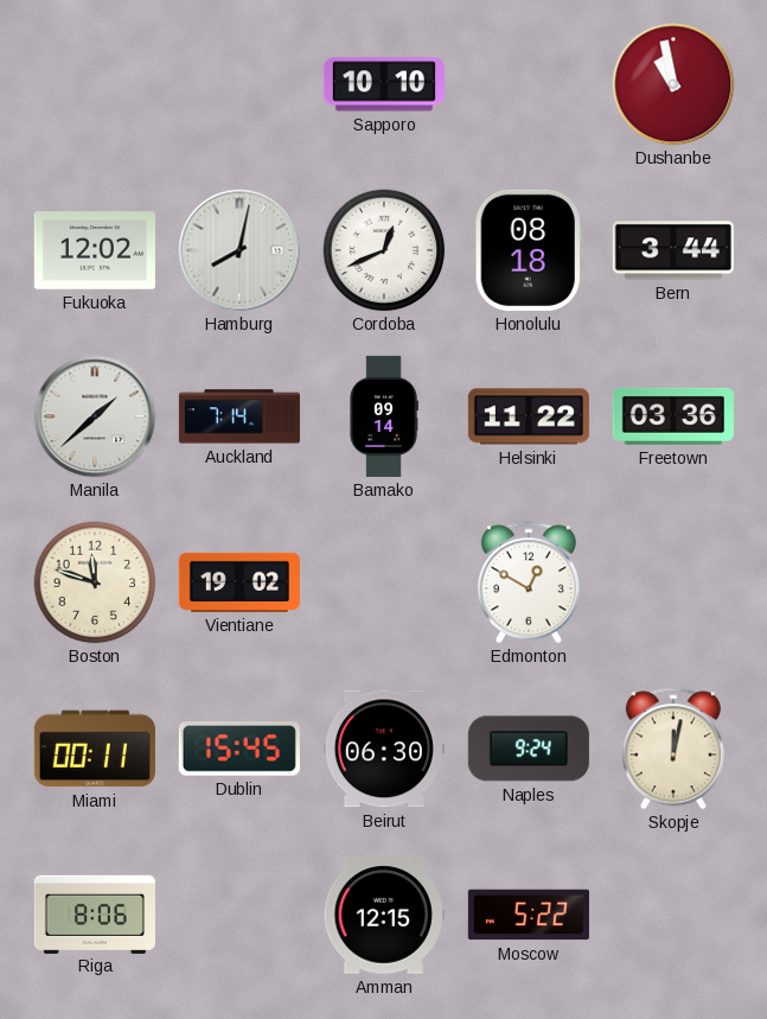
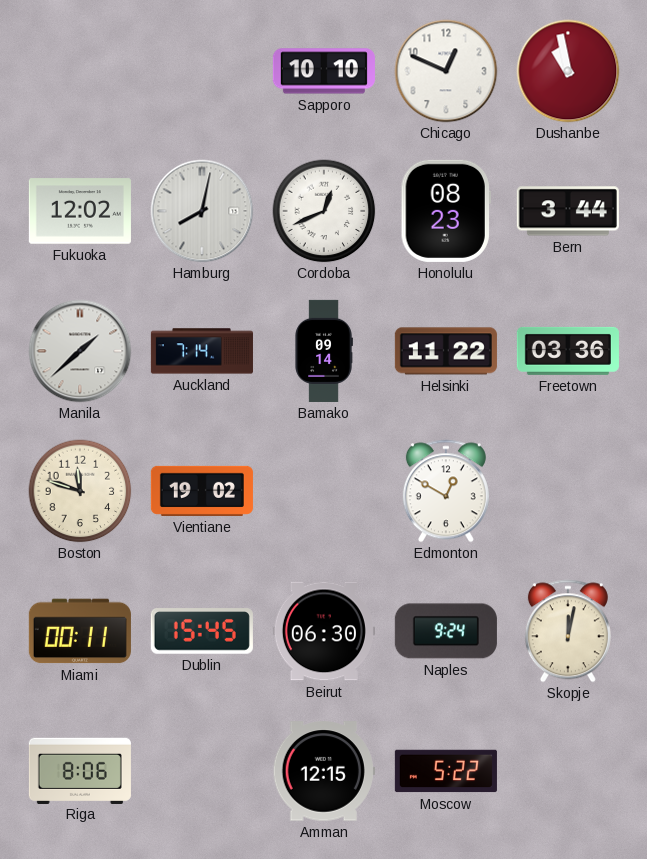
Chicago: none -> 12:49
Honolulu: 08:18 -> 08:23
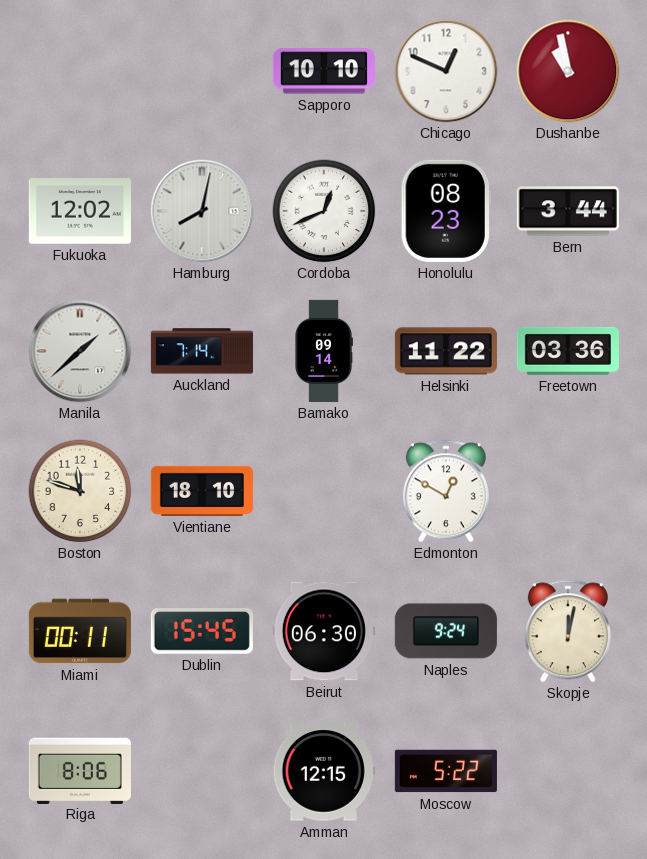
Vientiane: 19:02 -> 18:10
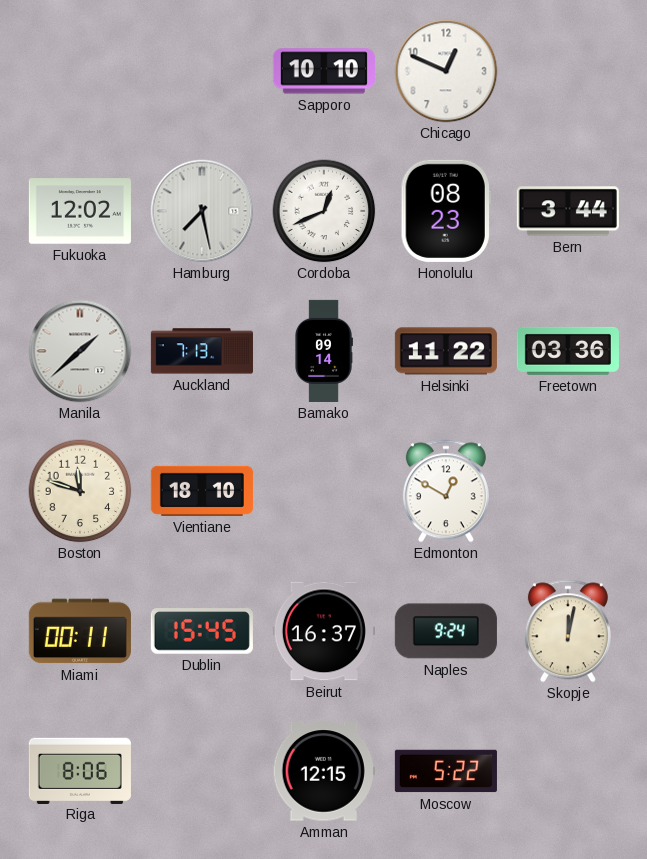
Dushanbe: 10:58 -> none
Hamburg: 8:02 -> 7:28
Auckland: 7:14 -> 7:13
Beirut: 06:30 -> 16:37
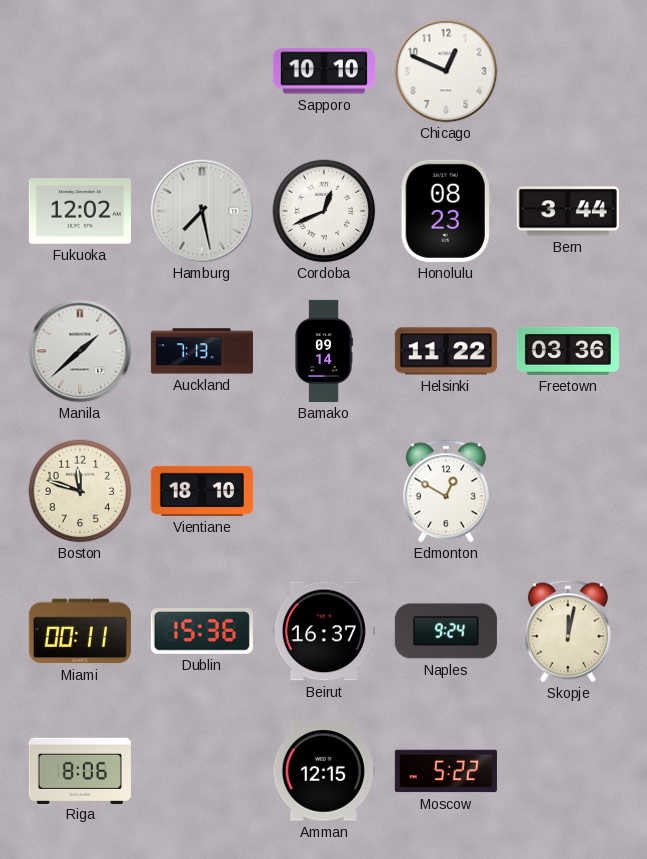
Dublin: 15:45 -> 15:36
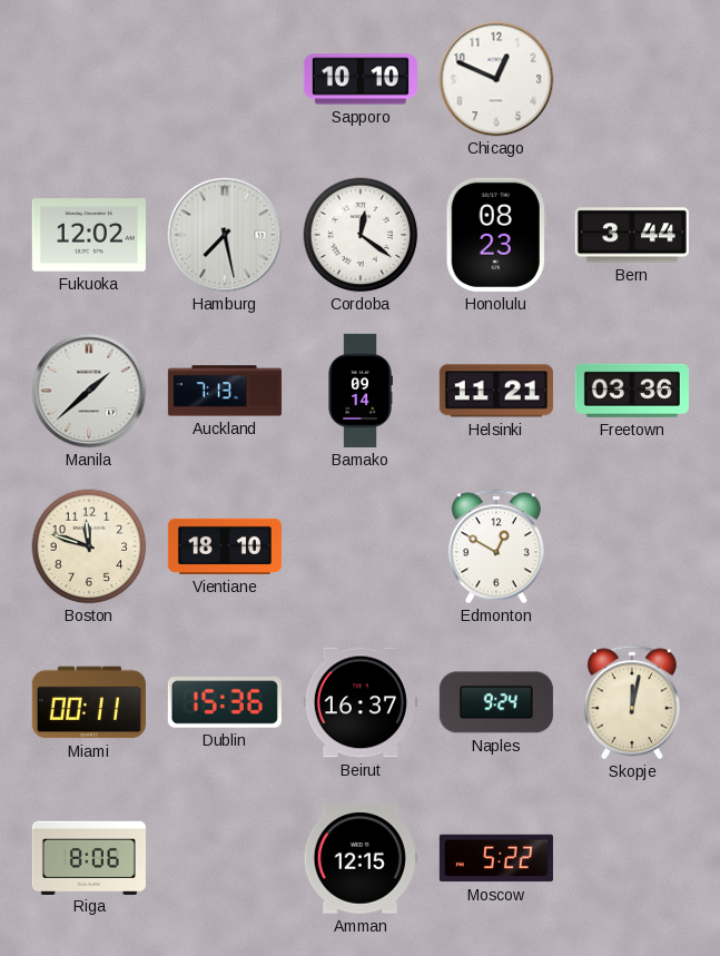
Cordoba: 12:41 -> 12:21
Helsinki: 11:22 -> 11:21
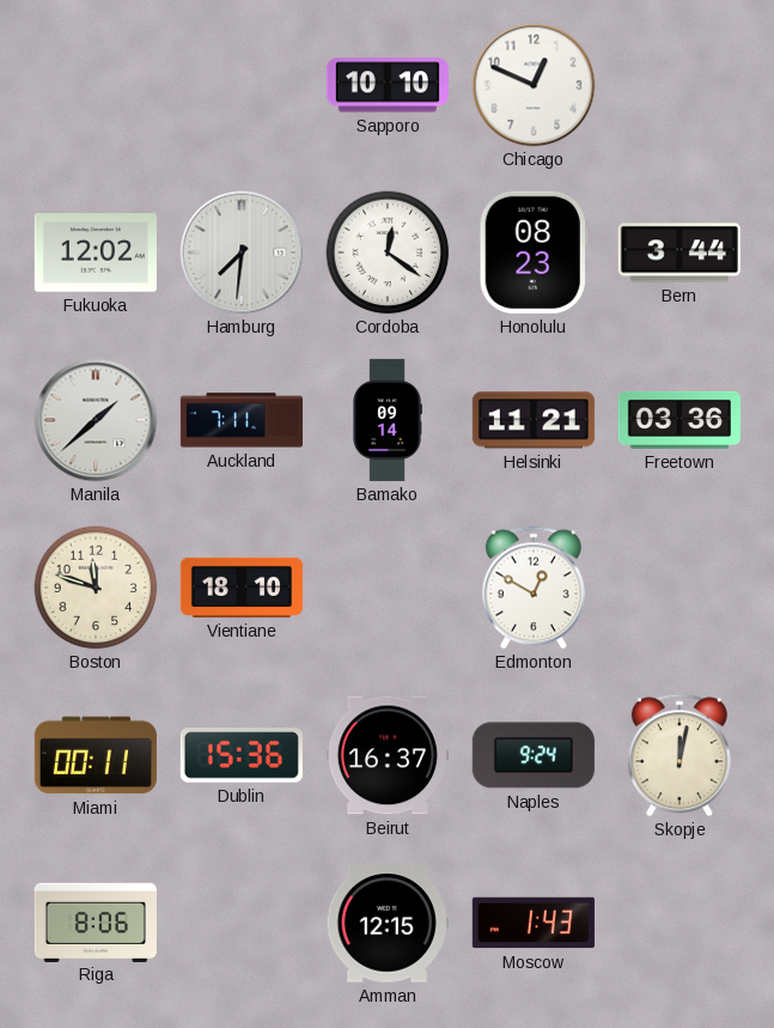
Hamburg: 7:28 -> 7:31
Auckland: 7:13 -> 7:11
Moscow: 5:22 -> 1:43
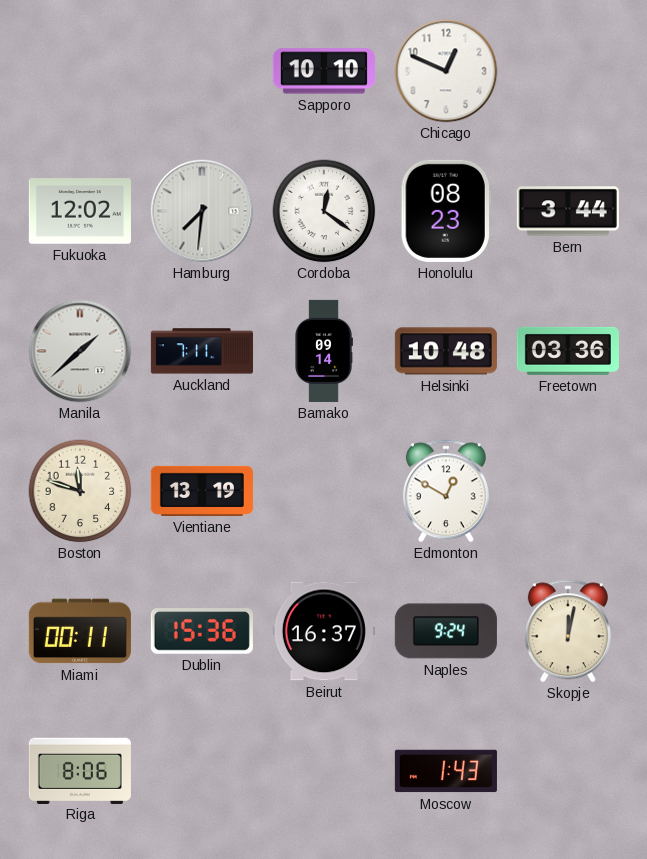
Helsinki: 11:21 -> 10:48
Vientiane: 18:10 -> 13:19
Amman: 12:15 -> none
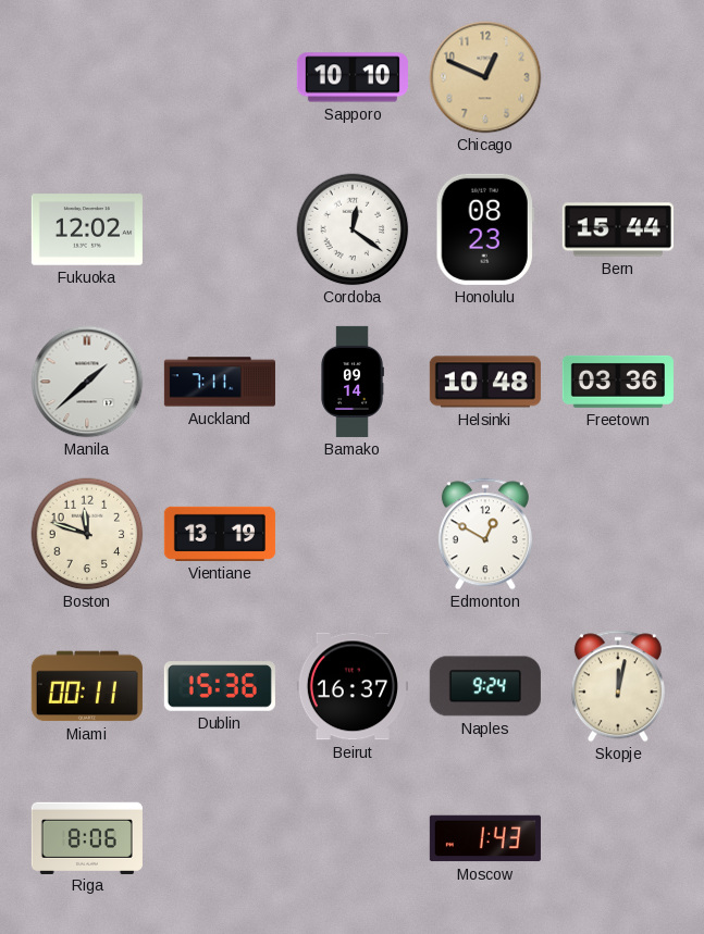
Chicago dial: white -> champagne
Hamburg: 7:31 -> none
Bern: 3:44 -> 15:44
